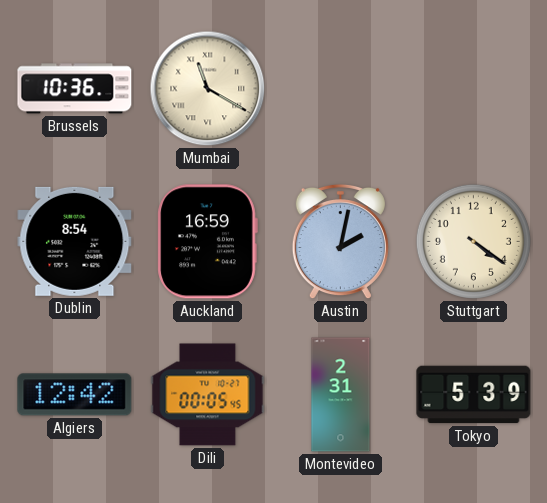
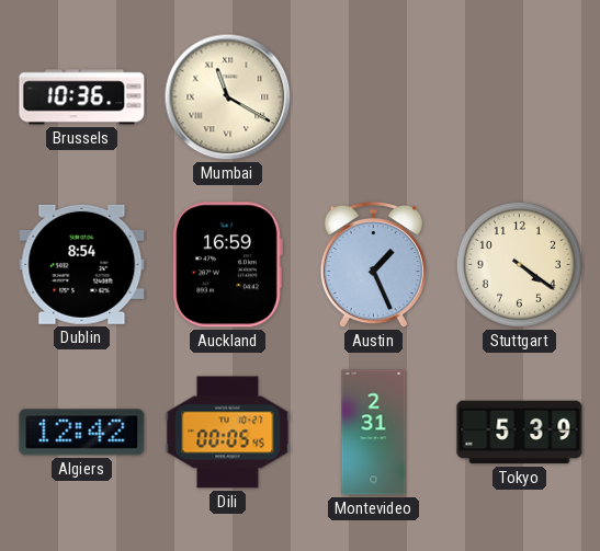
Austin: 2:02 -> 1:26
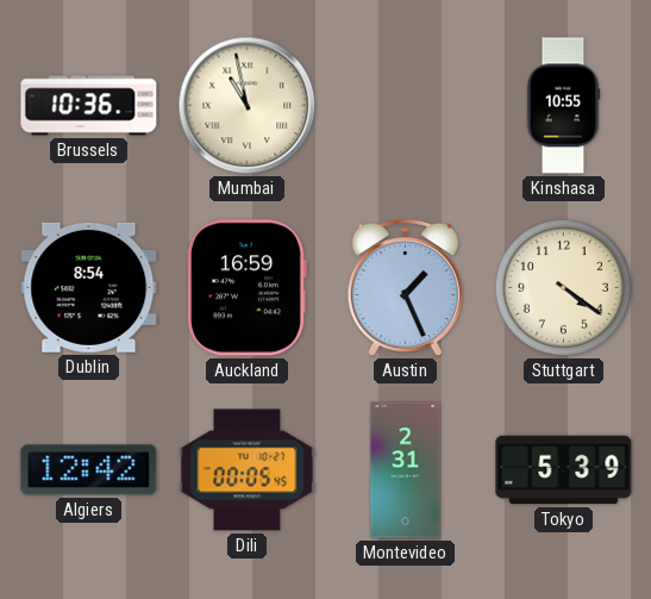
Mumbai: 11:20 -> 10:58
Kinshasa: none -> 10:55
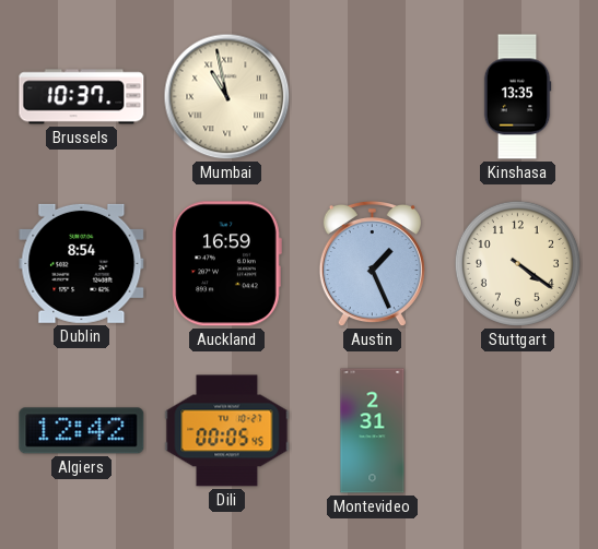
Brussels: 10:36 -> 10:37
Kinshasa: 10:55 -> 13:35
Tokyo: 5:39 -> none
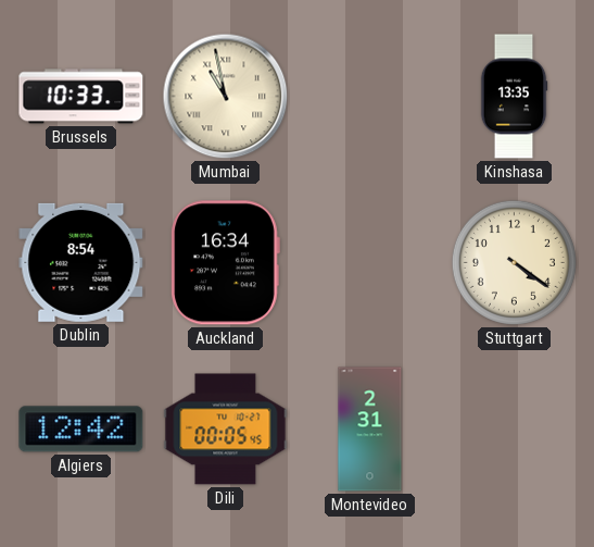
Brussels: 10:37 -> 10:33
Auckland: 16:59 -> 16:34
Austin: 1:26 -> none
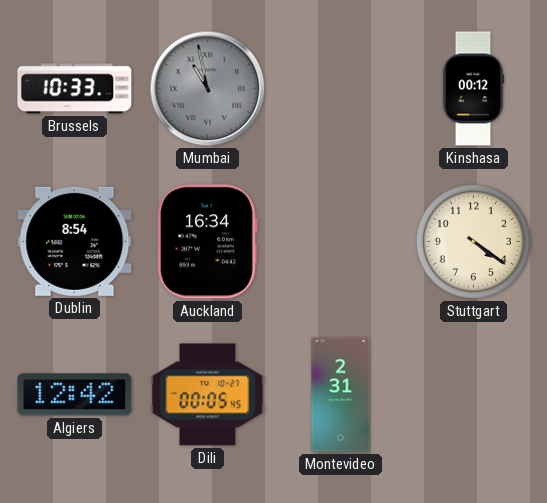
Mumbai dial: cream -> grey
Kinshasa: 13:35 -> 00:12
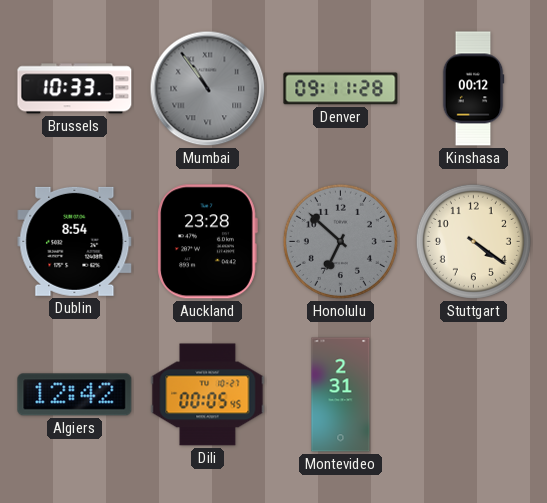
Mumbai: 10:58 -> 10:54
Denver: none -> 09:11
Auckland: 16:34 -> 23:28
Honolulu: none -> 6:52
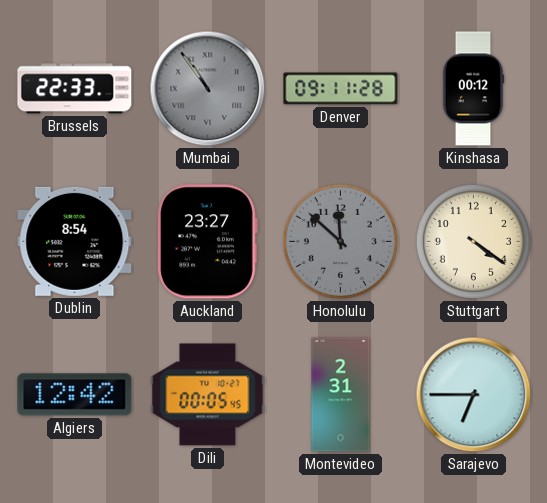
Brussels: 10:33 -> 22:33
Auckland: 23:28 -> 23:27
Honolulu: 6:52 -> 11:52
Sarajevo: none -> 6:45
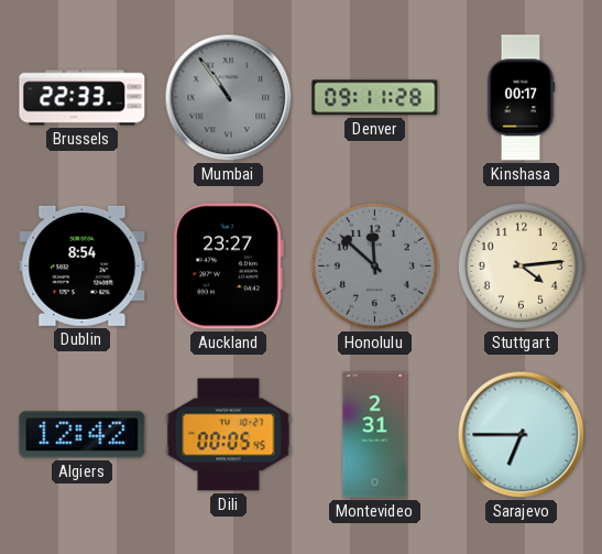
Kinshasa: 00:12 -> 00:17
Stuttgart: 4:21 -> 4:14
